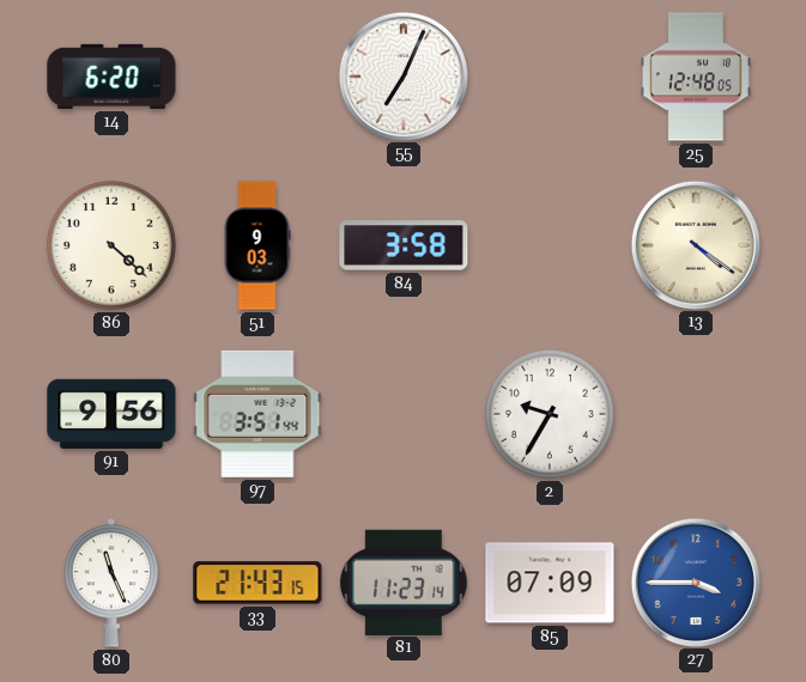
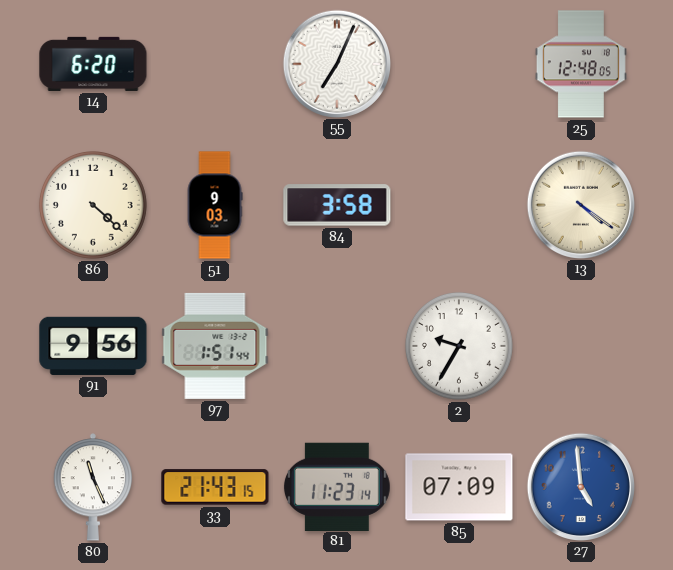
97: 3:51 -> 1:51
27: 3:45 -> 4:59
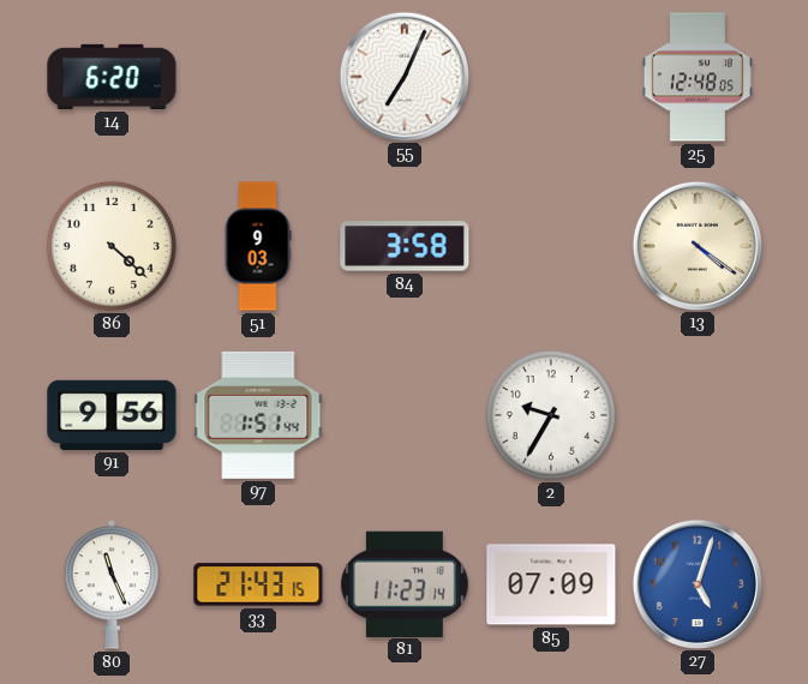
27: 4:59 -> 5:03
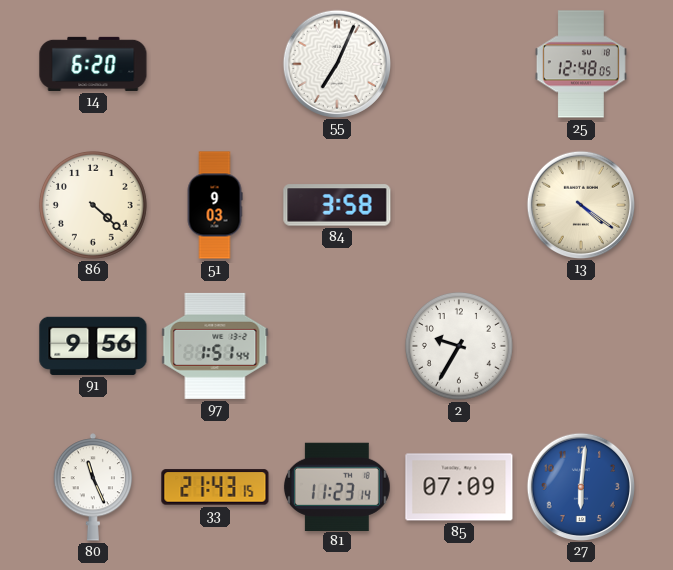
27: 5:03 -> 6:01
